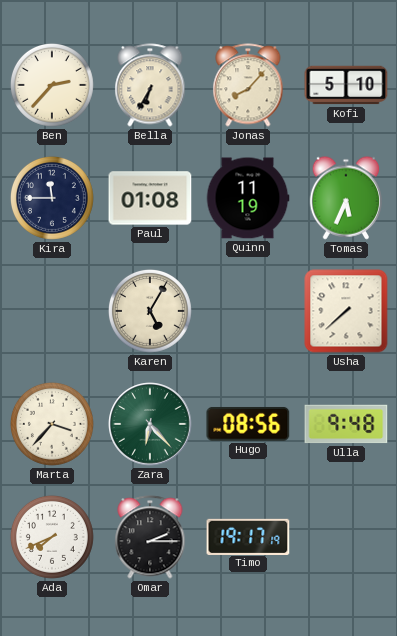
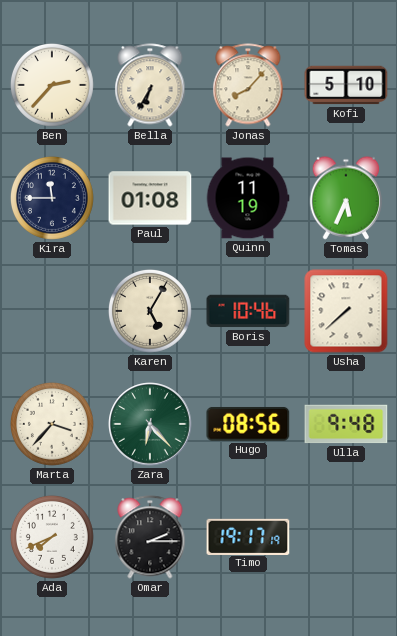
Boris: none -> 10:46
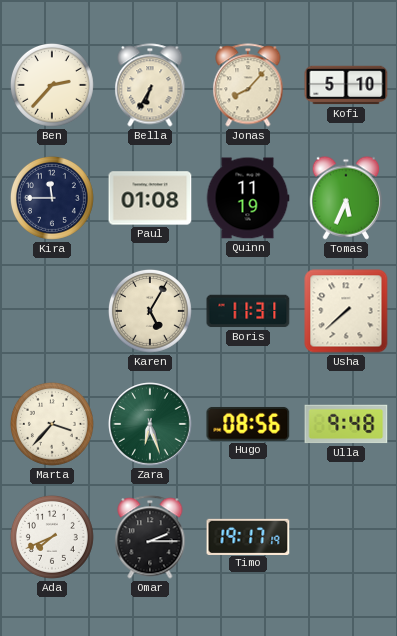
Boris: 10:46 -> 11:31
Zara: 6:23 -> 6:27
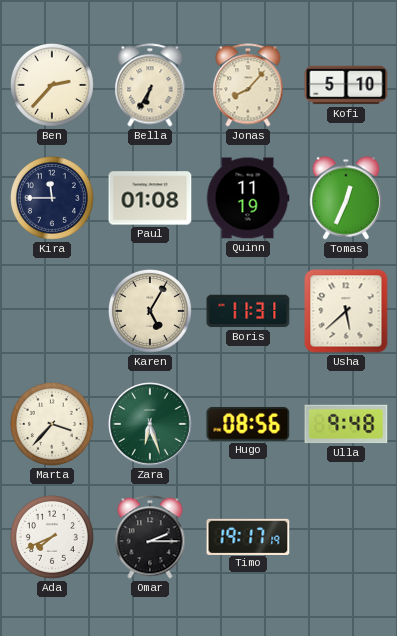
Tomas: 5:34 -> 12:34
Usha: 7:38 -> 5:38
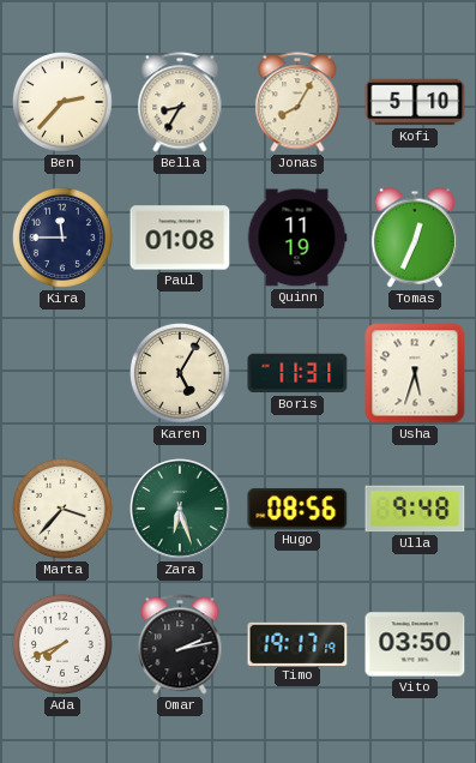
Bella: 6:35 -> 8:35
Jonas: 8:07 -> 8:05
Usha: 5:38 -> 5:33
Omar: 2:15 -> 2:13
Vito: none -> 03:50
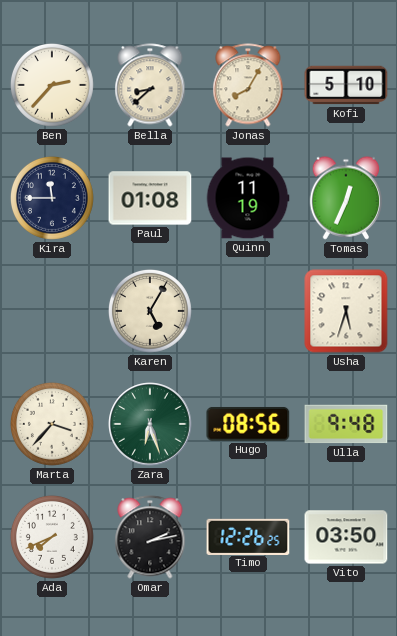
Bella: 8:35 -> 8:38
Boris: 11:31 -> none
Timo: 19:17 -> 12:26
